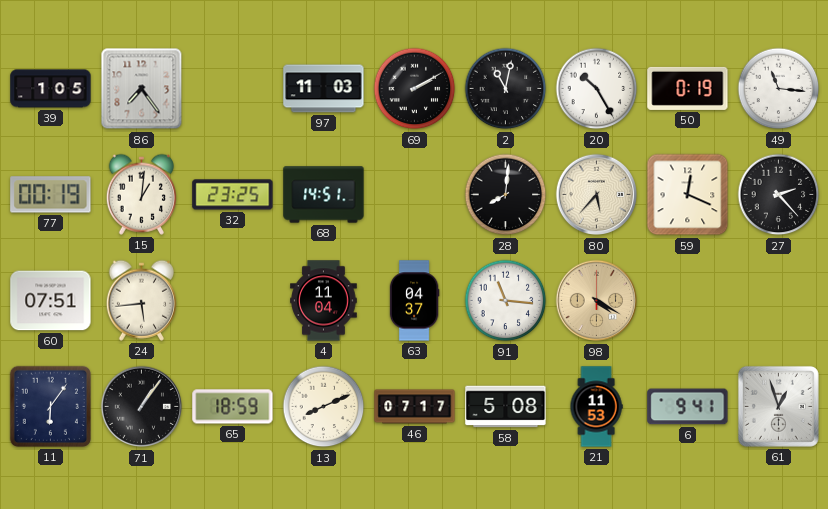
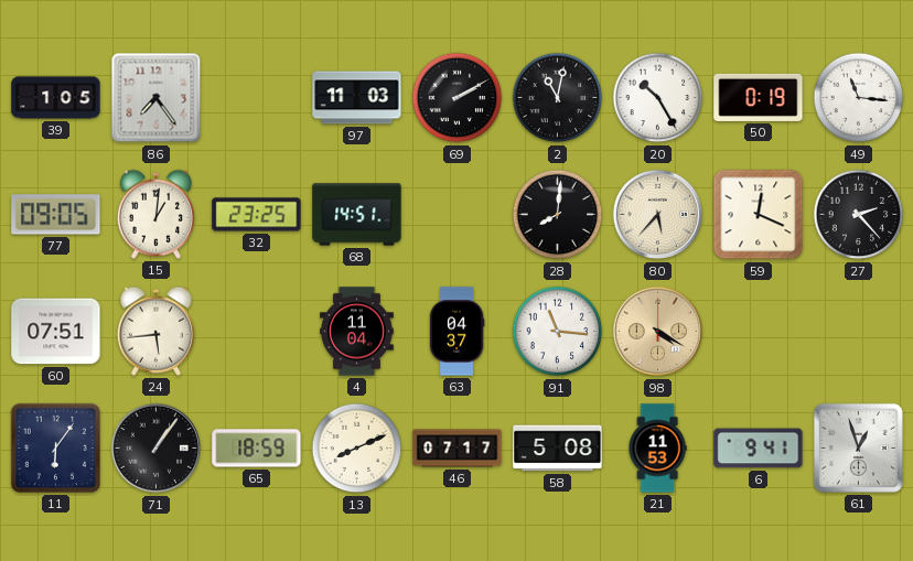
77: 00:19 -> 09:05
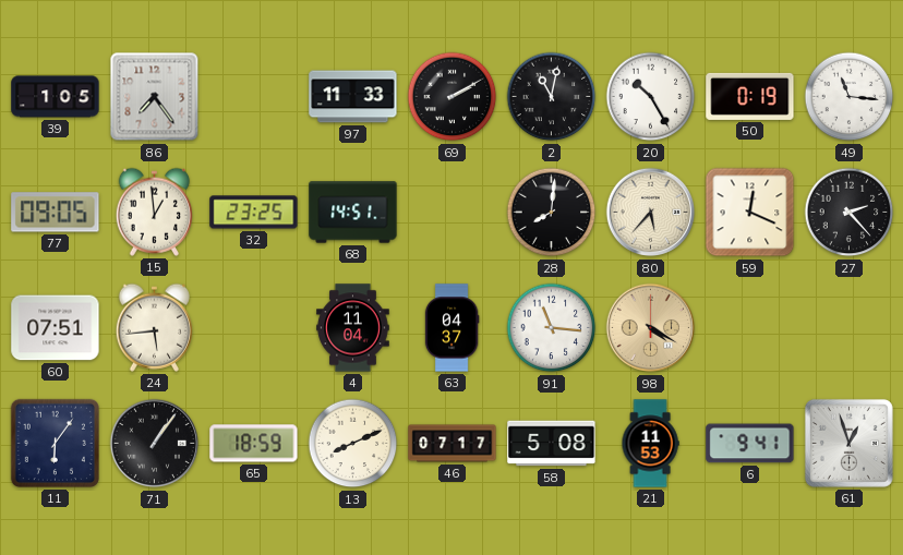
97: 11:03 -> 11:33
15: 1:01 -> 12:59
